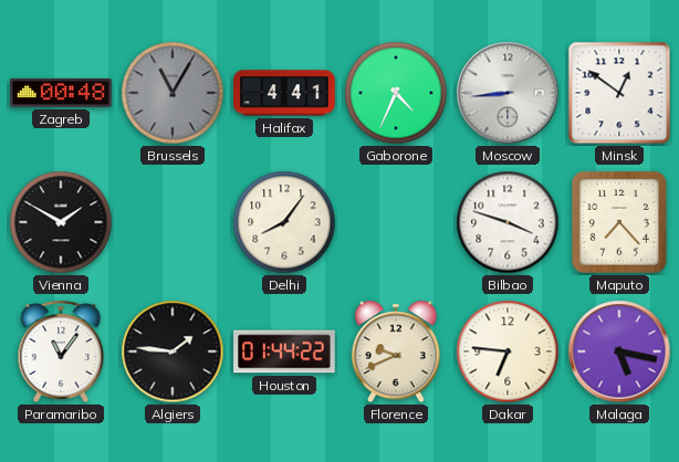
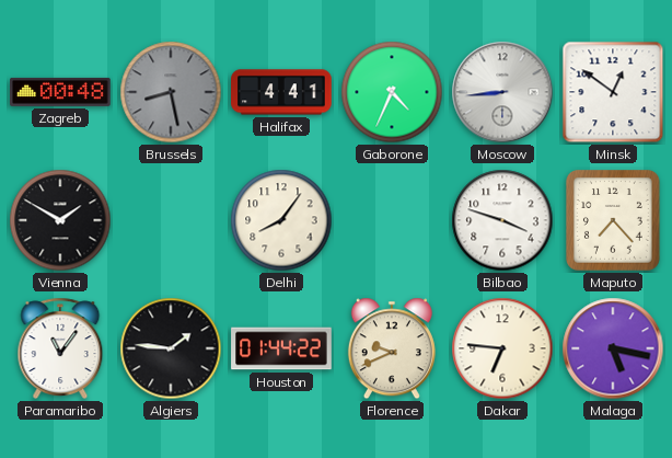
Brussels: 11:05 -> 8:28
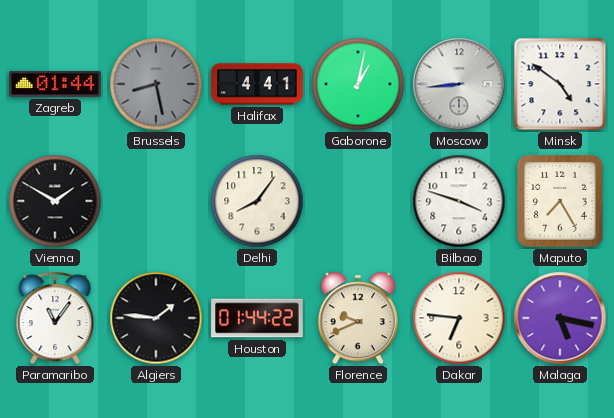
Zagreb: 00:48 -> 01:44
Gaborone: 4:34 -> 1:02
Minsk: 12:51 -> 4:51
Maputo: 7:23 -> 7:25
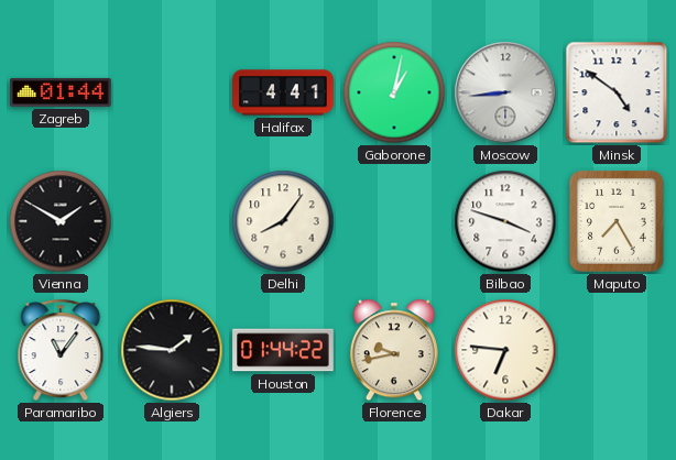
Brussels: 8:28 -> none
Florence: 9:41 -> 9:43
Malaga: 5:17 -> none
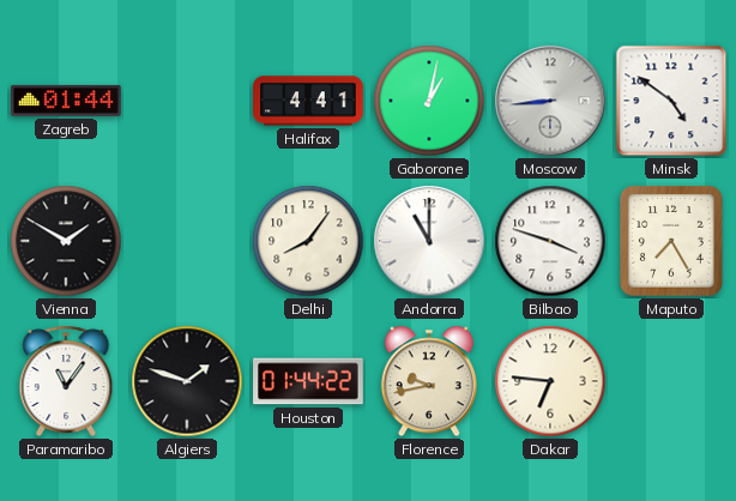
Andorra: none -> 11:00
Algiers: 1:46 -> 1:48
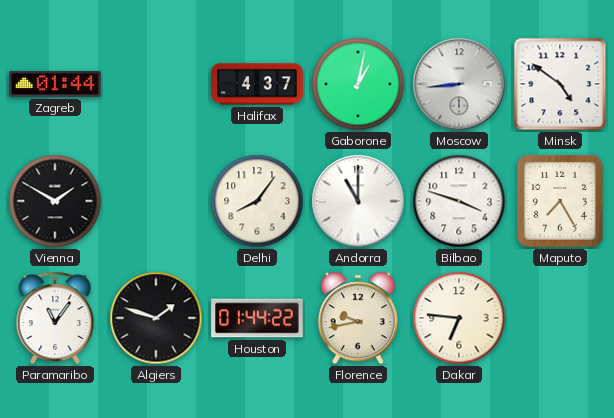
Halifax: 4:41 -> 4:37
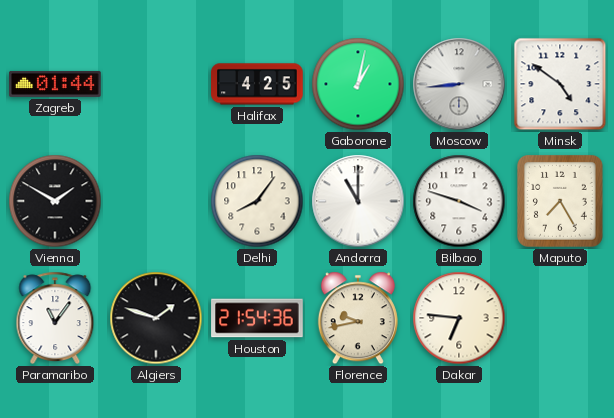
Halifax: 4:37 -> 4:25
Houston: 01:44 -> 21:54
